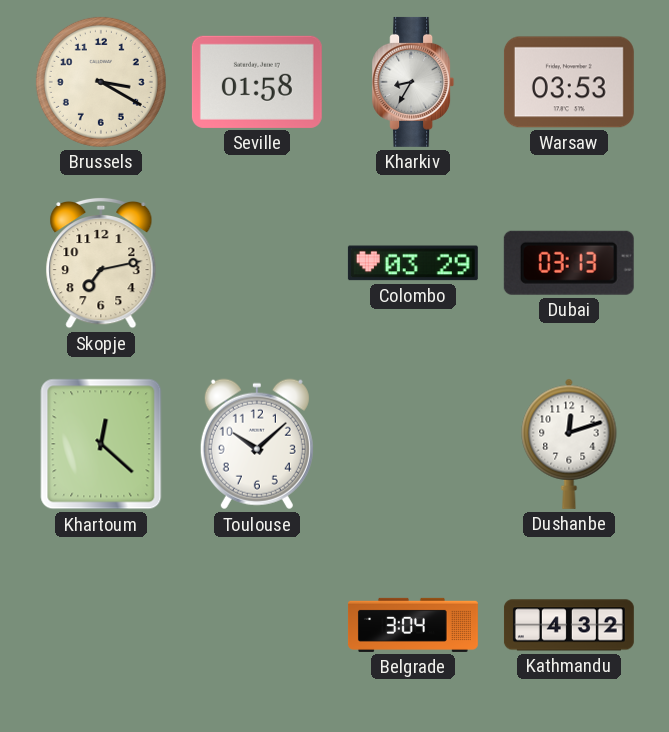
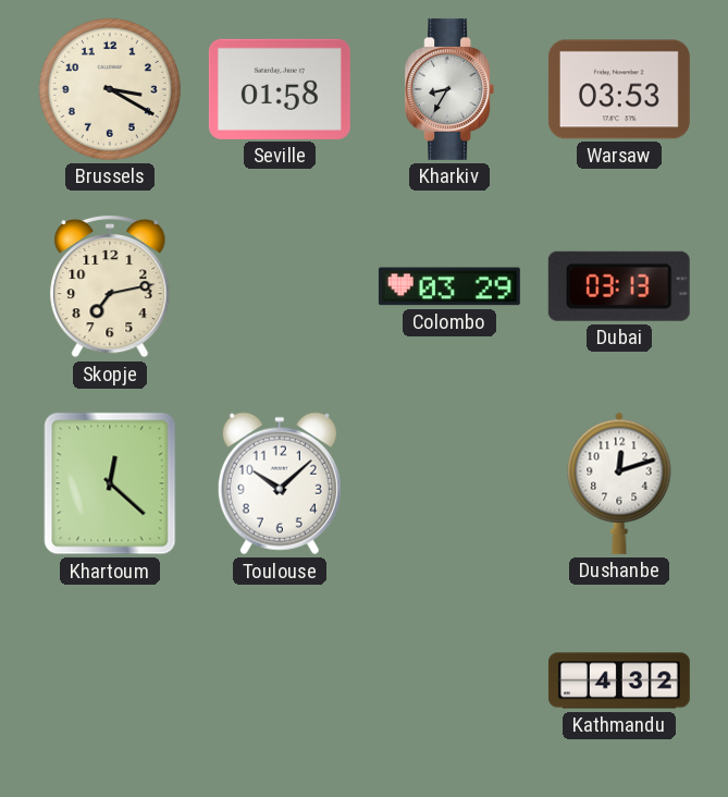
Belgrade: 3:04 -> none
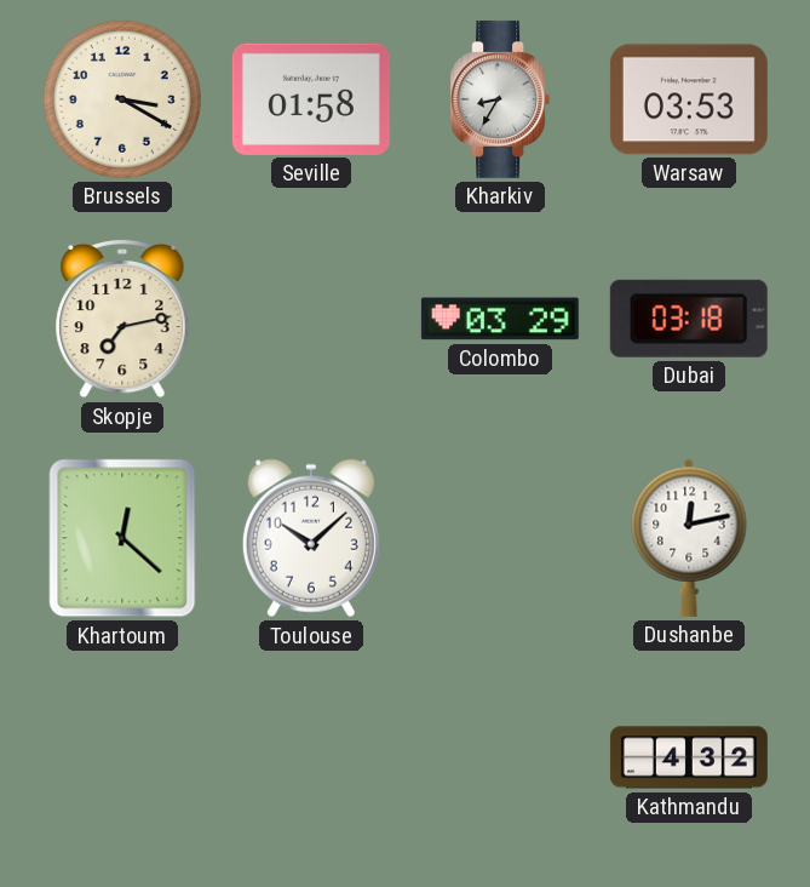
Dubai: 03:13 -> 03:18
Dushanbe: 12:12 -> 12:13
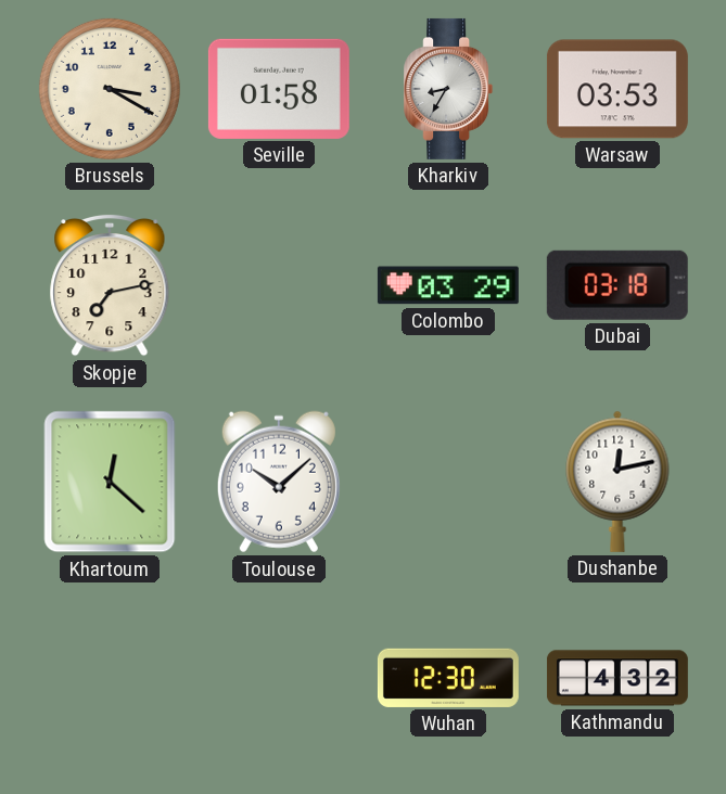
Wuhan: none -> 12:30
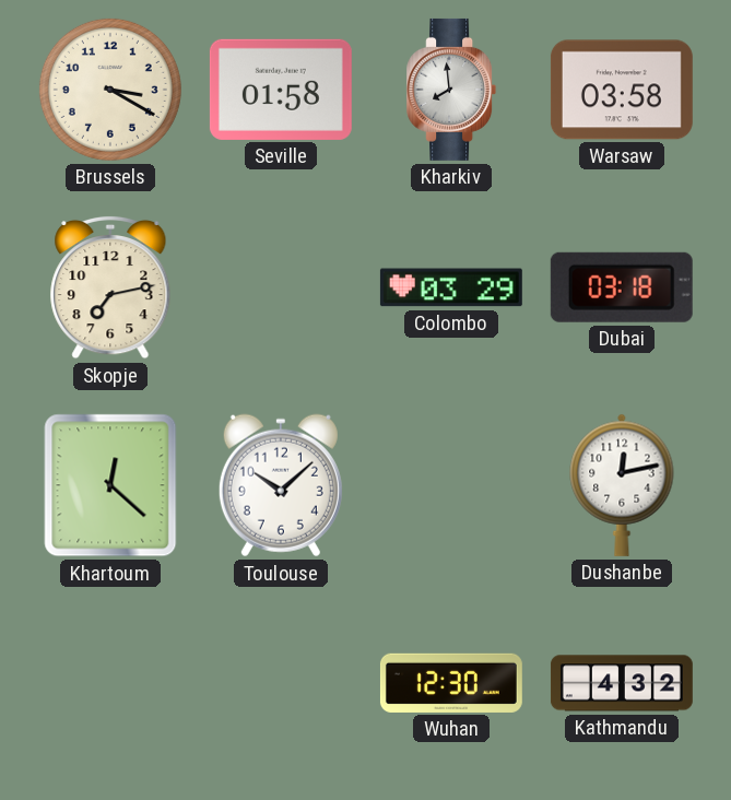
Kharkiv: 8:35 -> 7:59
Warsaw: 03:53 -> 03:58
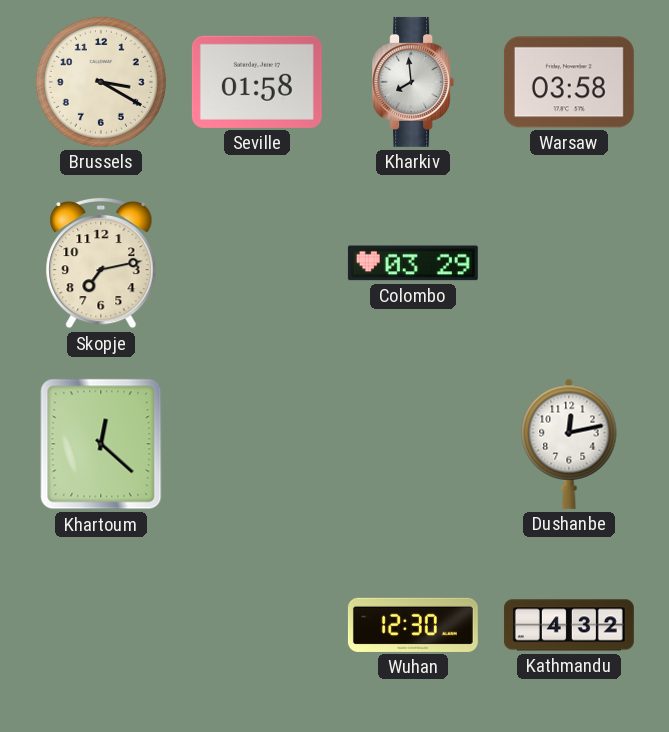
Dubai: 03:18 -> none
Toulouse: 10:08 -> none
